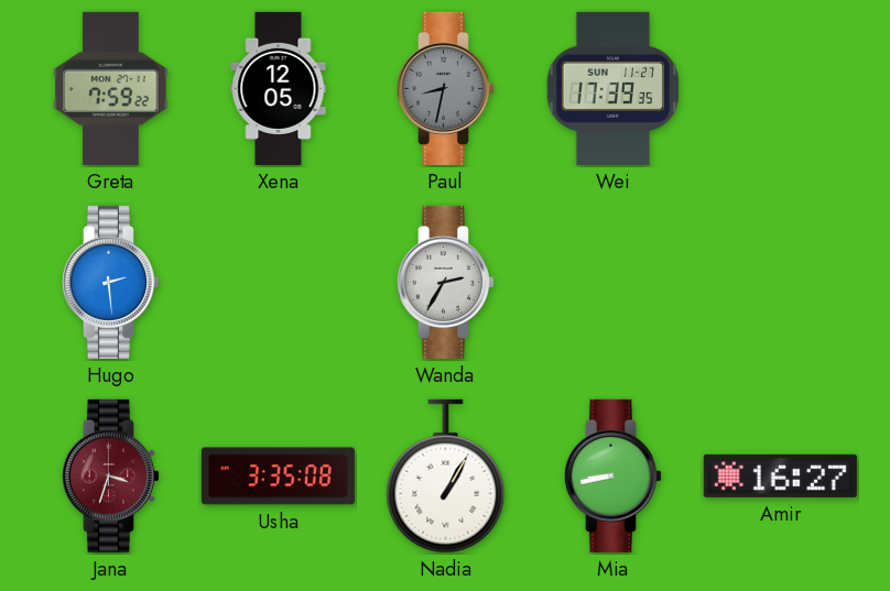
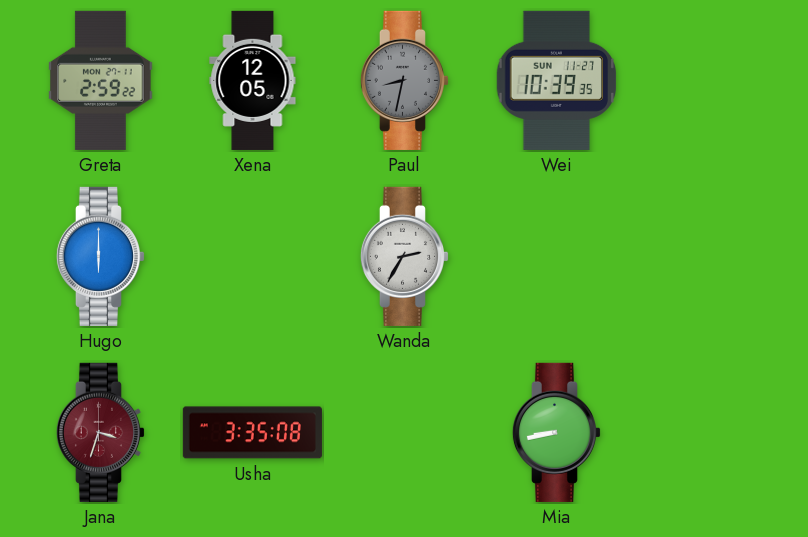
Greta: 7:59 -> 2:59
Wei: 17:39 -> 10:39
Hugo: 2:29 -> 6:00
Nadia: 1:05 -> none
Amir: 16:27 -> none
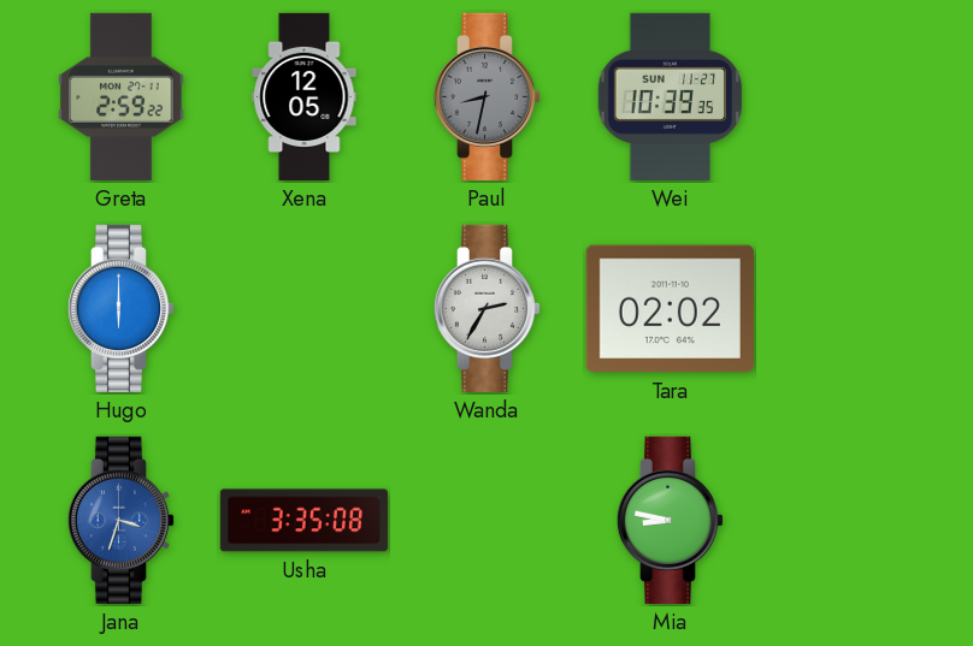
Tara: none -> 02:02
Jana dial: burgundy -> blue
Mia: 8:43 -> 8:47
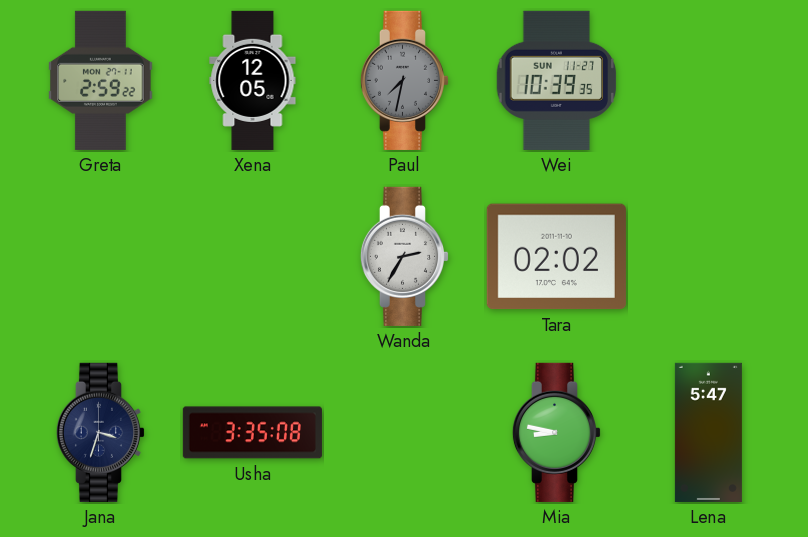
Paul: 8:32 -> 7:32
Hugo: 6:00 -> none
Jana dial: blue -> navy
Lena: none -> 5:47
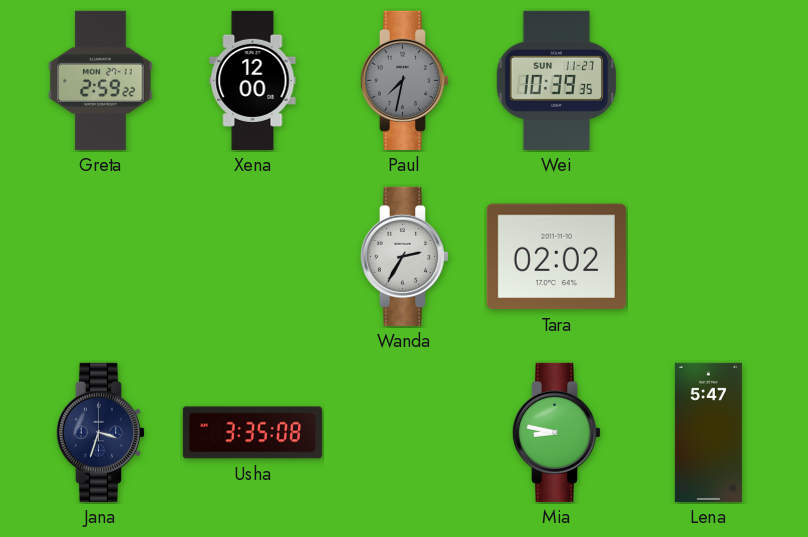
Xena: 12:05 -> 12:00
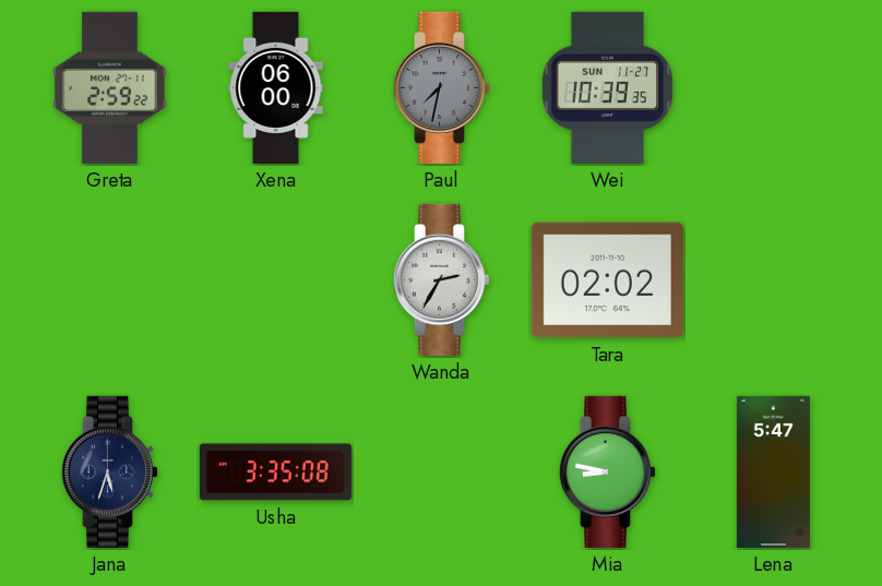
Xena: 12:00 -> 06:00
Jana: 3:33 -> 5:33
